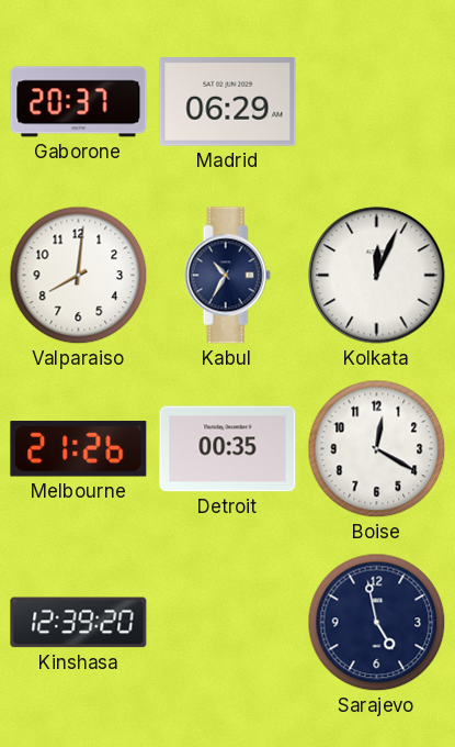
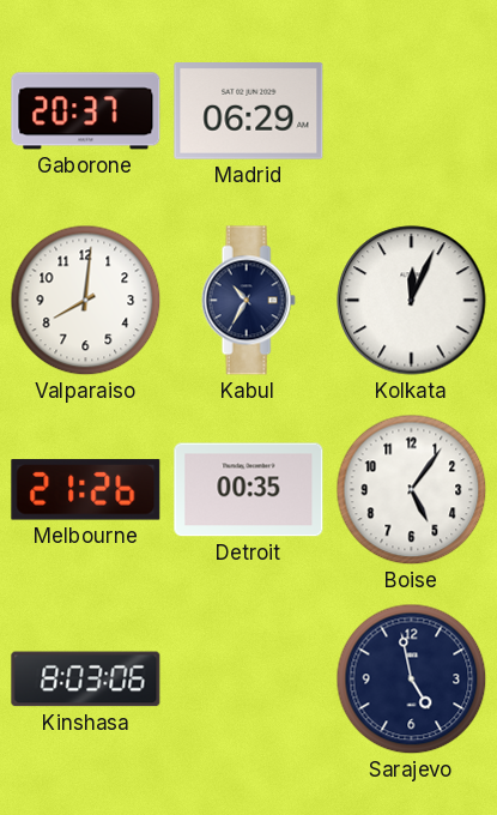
Boise: 12:20 -> 5:06
Kinshasa: 12:39 -> 8:03
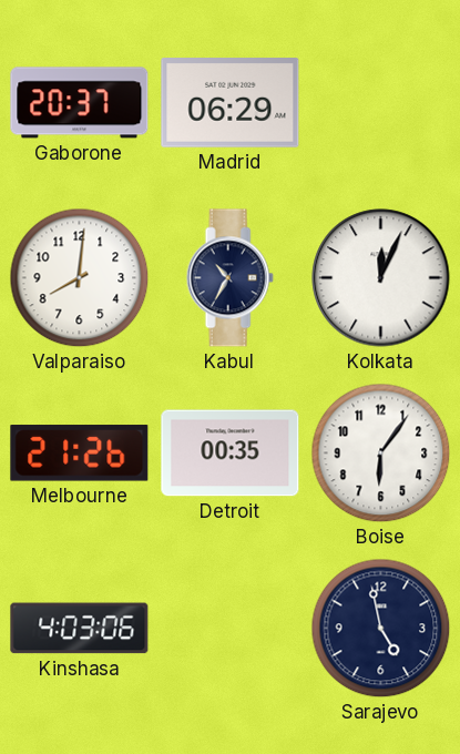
Boise: 5:06 -> 6:06
Kinshasa: 8:03 -> 4:03
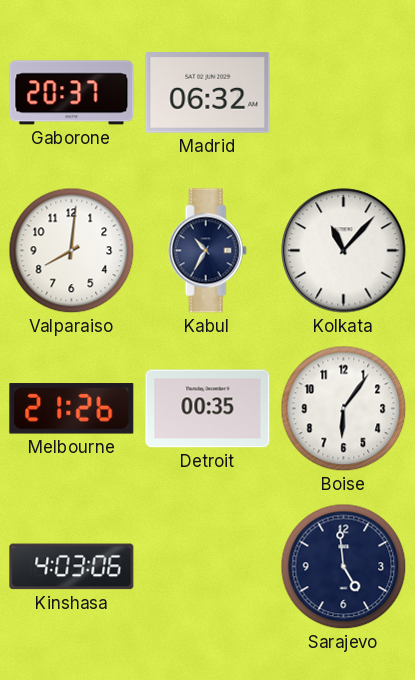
Madrid: 06:29 -> 06:32
Kolkata: 12:04 -> 11:07
Sarajevo: 4:58 -> 4:59
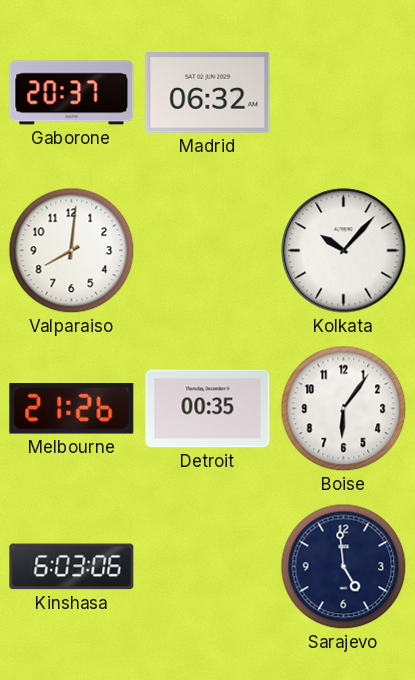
Kabul: 10:35 -> none
Kolkata: 11:07 -> 10:07
Kinshasa: 4:03 -> 6:03
